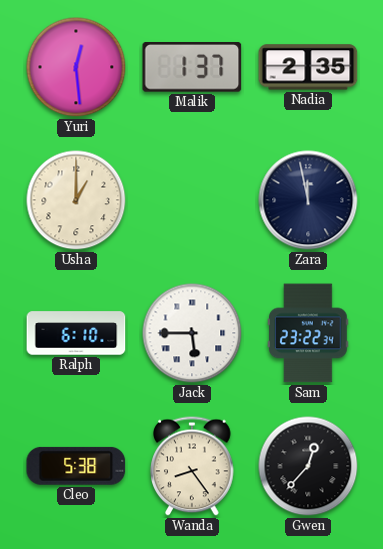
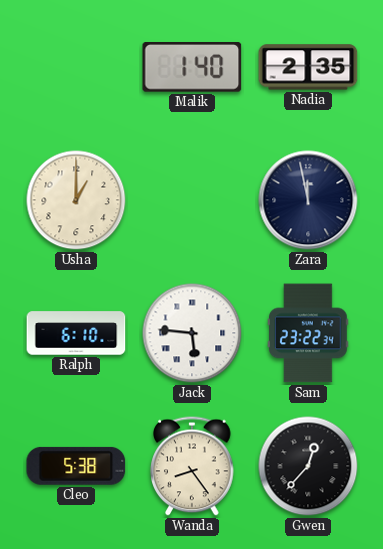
Yuri: 12:29 -> none
Malik: 1:37 -> 1:40
Jack: 5:45 -> 5:46
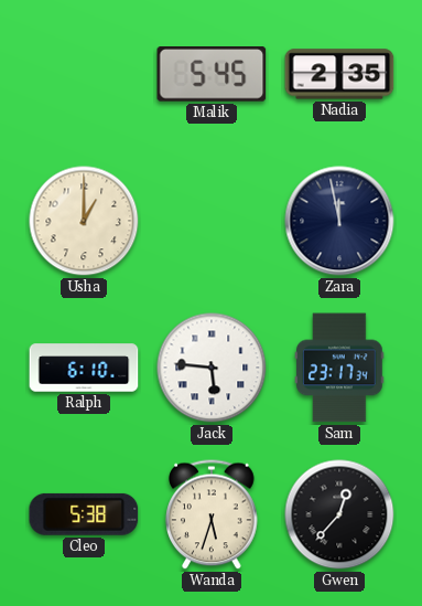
Malik: 1:40 -> 5:45
Sam: 23:22 -> 23:17
Wanda: 8:24 -> 5:33
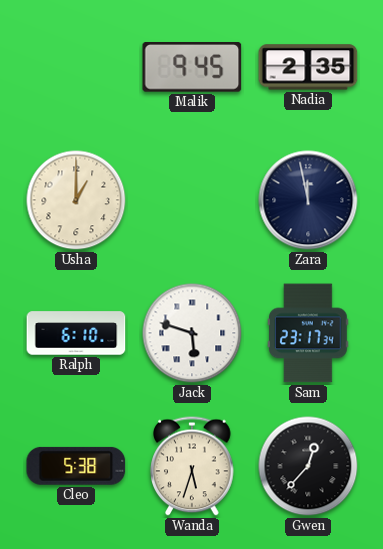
Malik: 5:45 -> 9:45
Jack: 5:46 -> 5:48
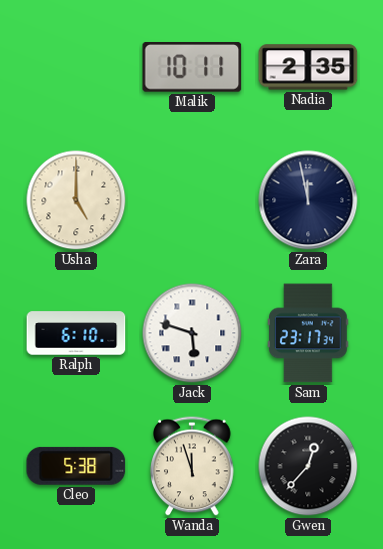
Malik: 9:45 -> 10:11
Usha: 1:00 -> 5:00
Wanda: 5:33 -> 11:57
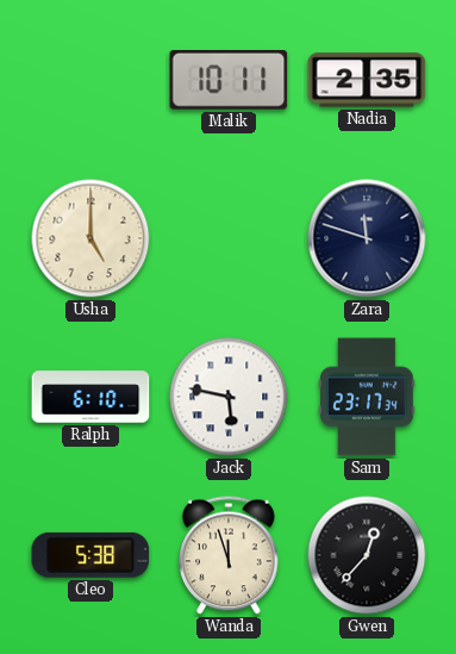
Zara: 11:58 -> 11:48
Jack: 5:48 -> 5:47
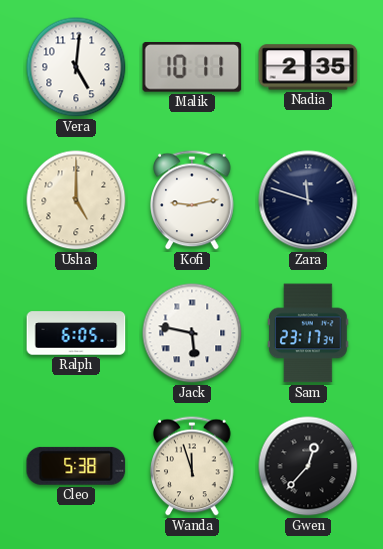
Vera: none -> 5:01
Kofi: none -> 9:13
Ralph: 6:10 -> 6:05
